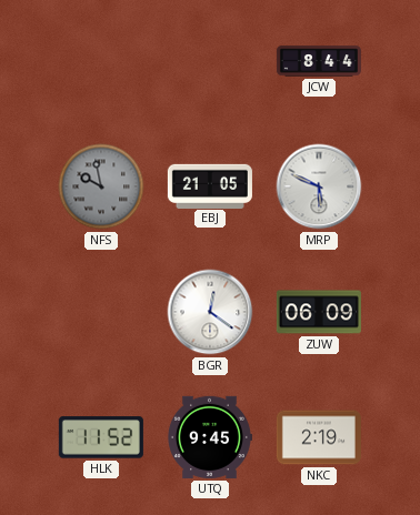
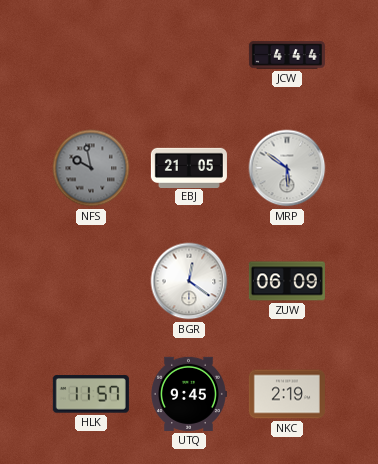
JCW: 8:44 -> 4:44
MRP: 5:49 -> 5:51
HLK: 11:52 -> 11:57
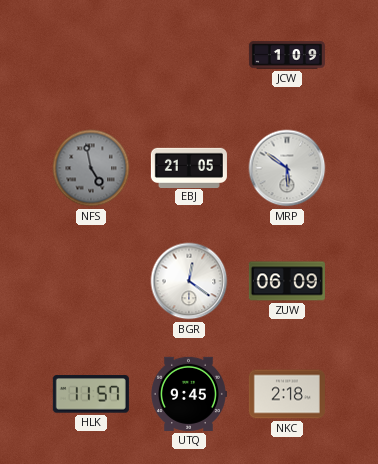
JCW: 4:44 -> 1:09
NFS: 9:58 -> 4:58
NKC: 2:19 -> 2:18
